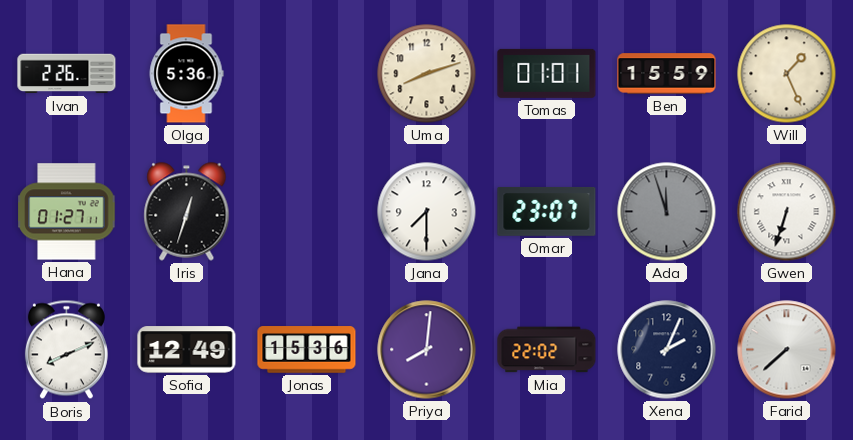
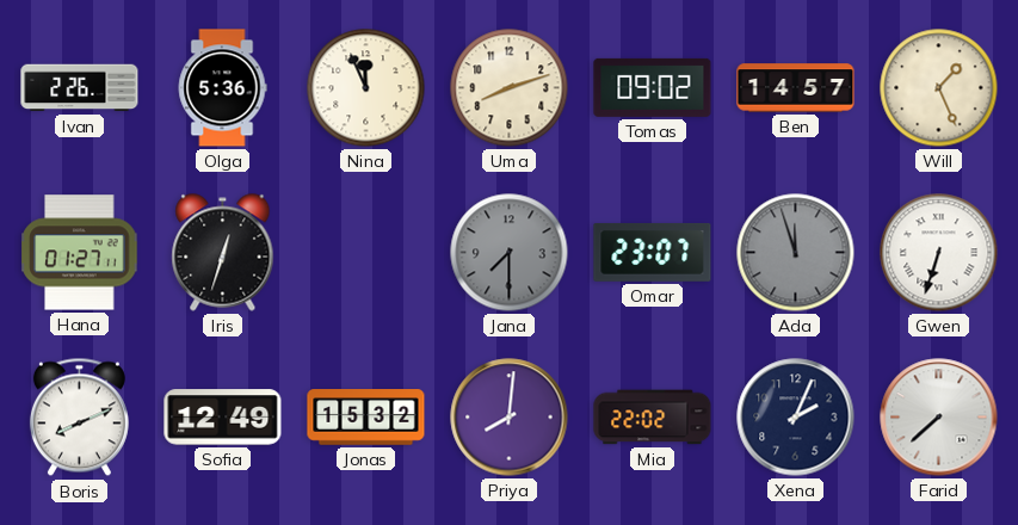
Nina: none -> 11:56
Tomas: 01:01 -> 09:02
Ben: 15:59 -> 14:57
Jana dial: white -> grey
Jonas: 15:36 -> 15:32
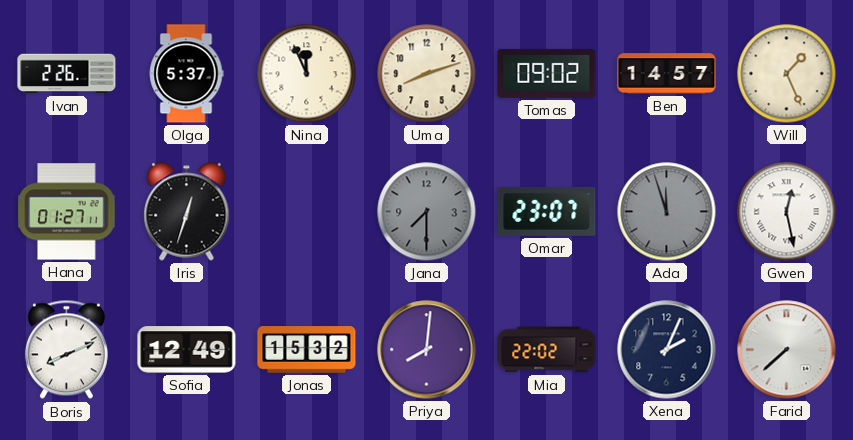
Olga: 5:36 -> 5:37
Gwen: 6:33 -> 12:28
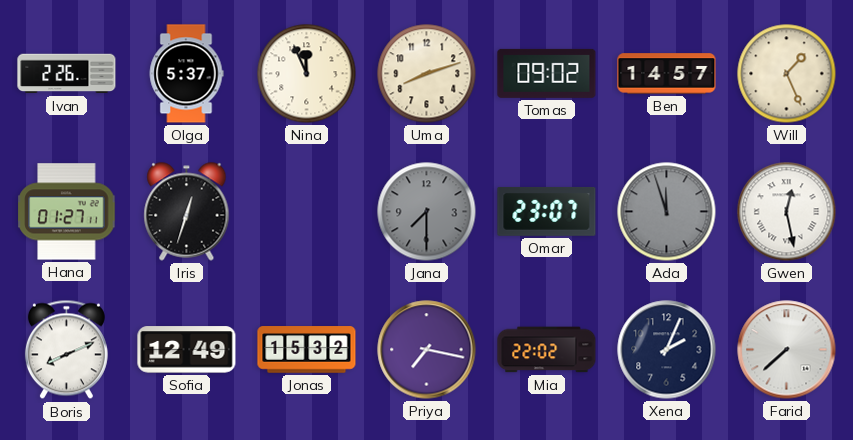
Priya: 8:01 -> 7:17
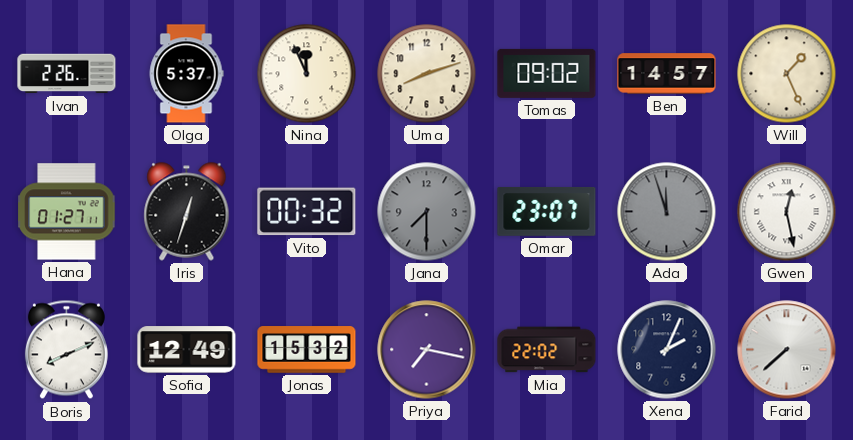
Vito: none -> 00:32
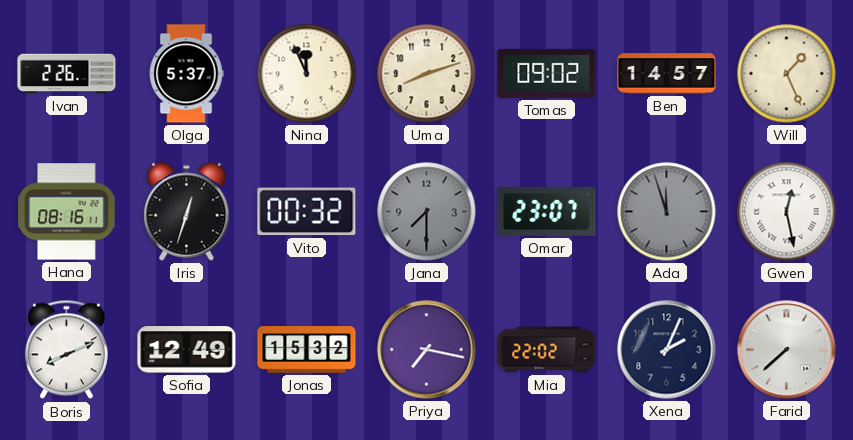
Hana: 01:27 -> 08:16
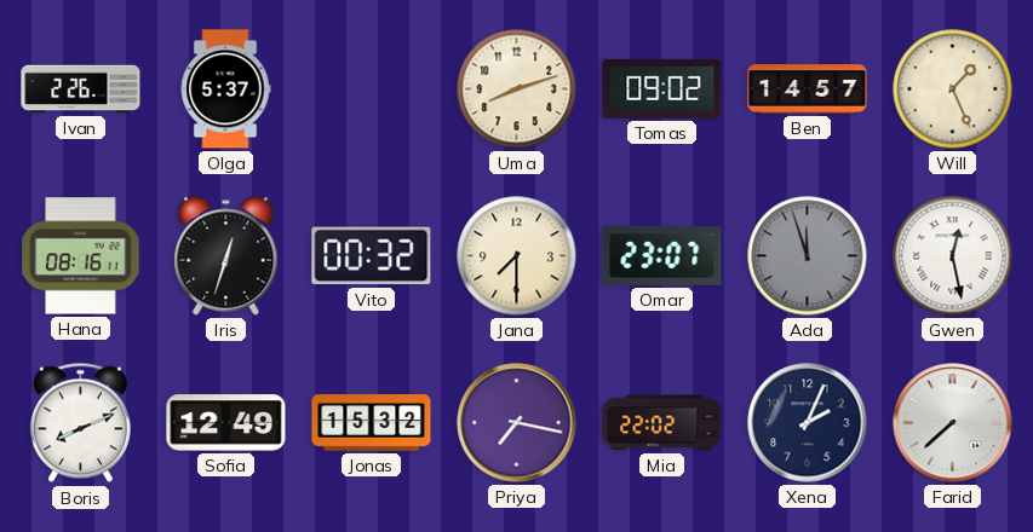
Nina: 11:56 -> none
Jana dial: grey -> cream
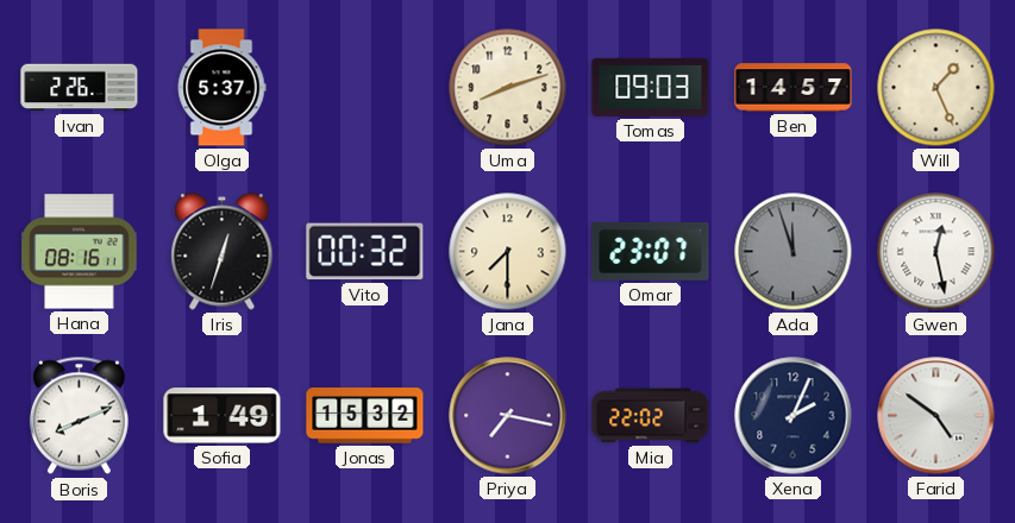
Tomas: 09:02 -> 09:03
Sofia: 12:49 -> 1:49
Farid: 7:38 -> 4:51
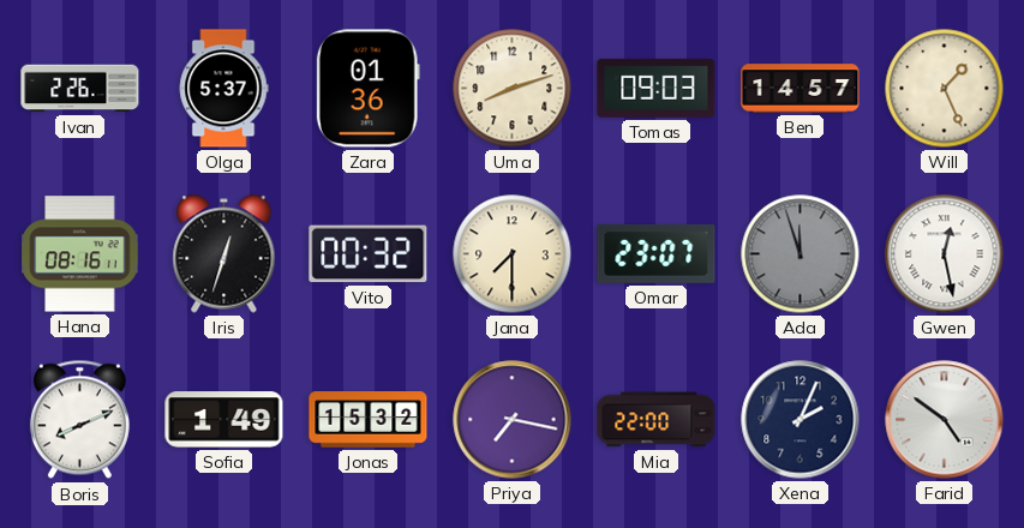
Zara: none -> 01:36
Mia: 22:02 -> 22:00
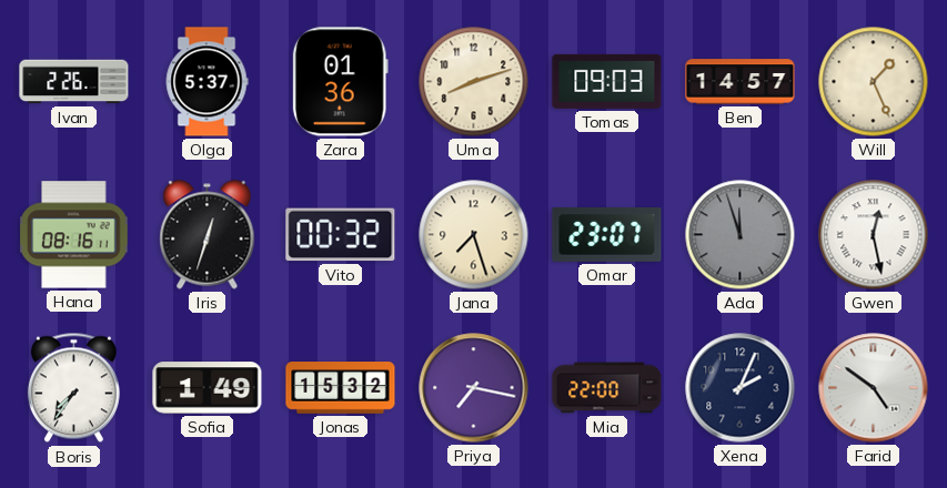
Jana: 7:30 -> 7:27
Boris: 8:11 -> 7:36
